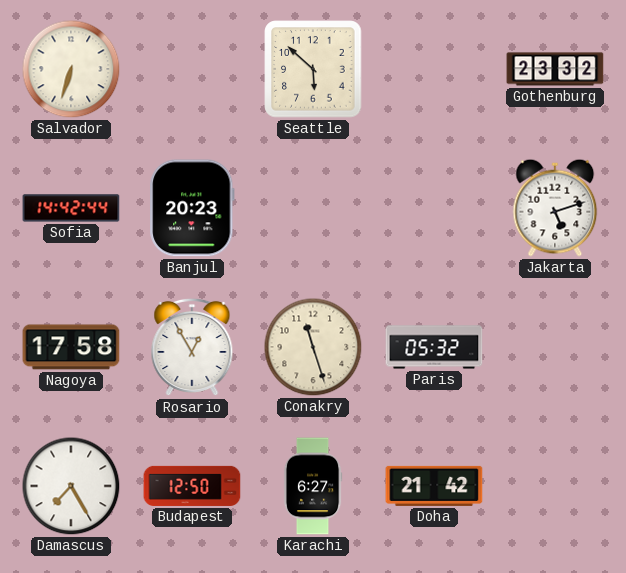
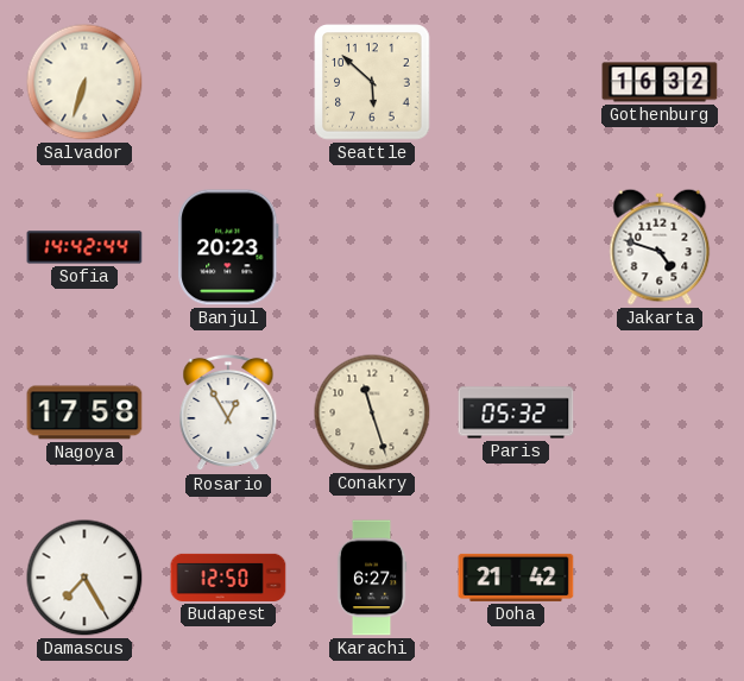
Gothenburg: 23:32 -> 16:32
Jakarta: 5:12 -> 4:48
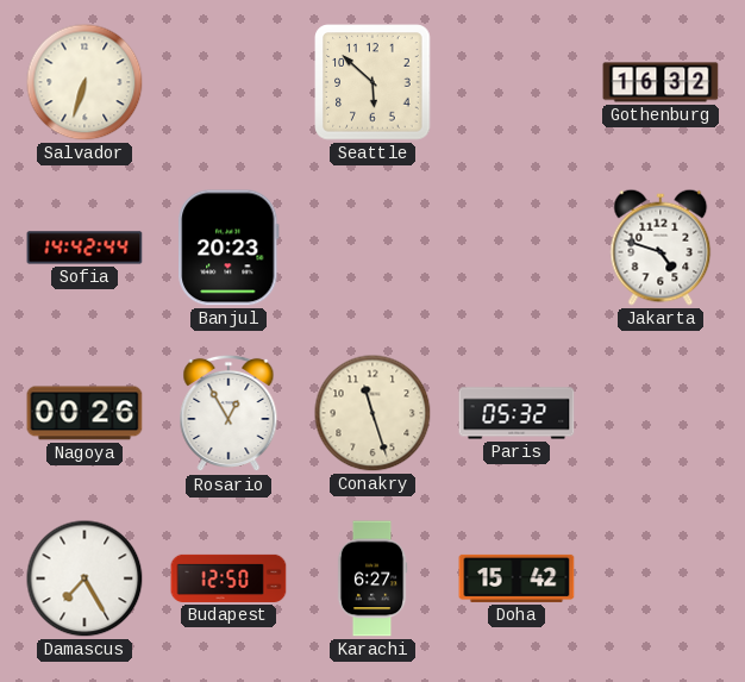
Nagoya: 17:58 -> 00:26
Doha: 21:42 -> 15:42
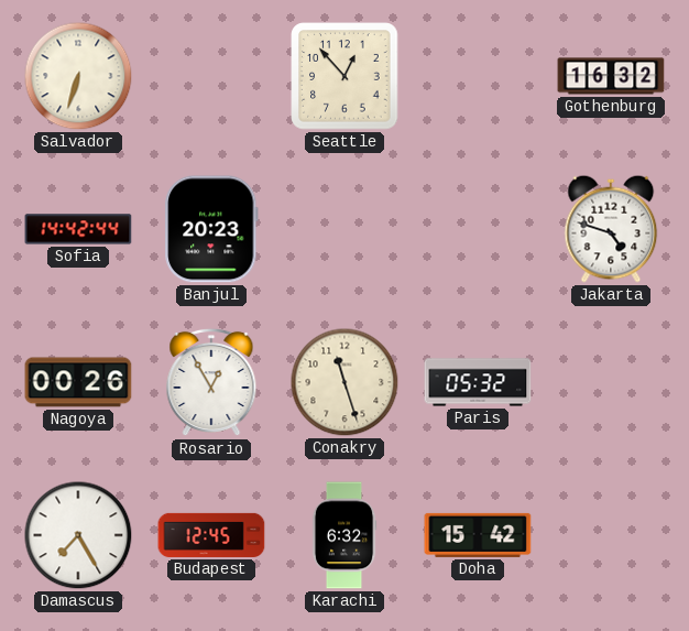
Seattle: 5:52 -> 12:53
Budapest: 12:50 -> 12:45
Karachi: 6:27 -> 6:32
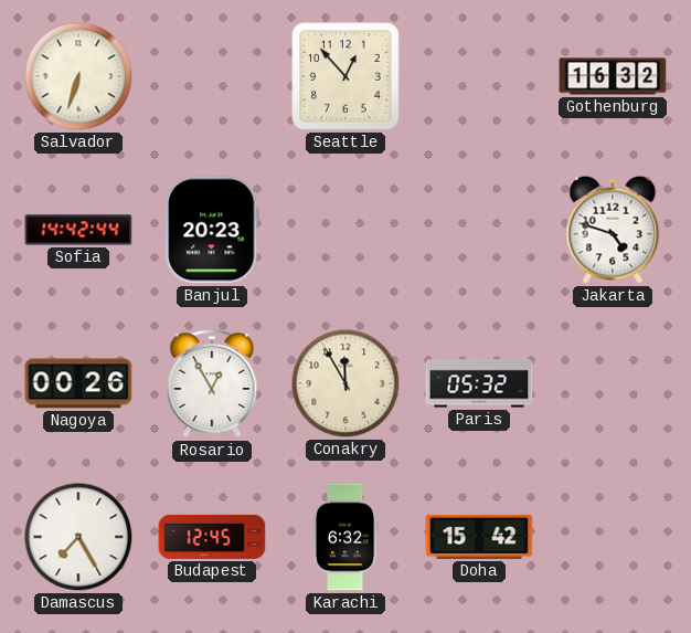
Conakry: 11:27 -> 11:55
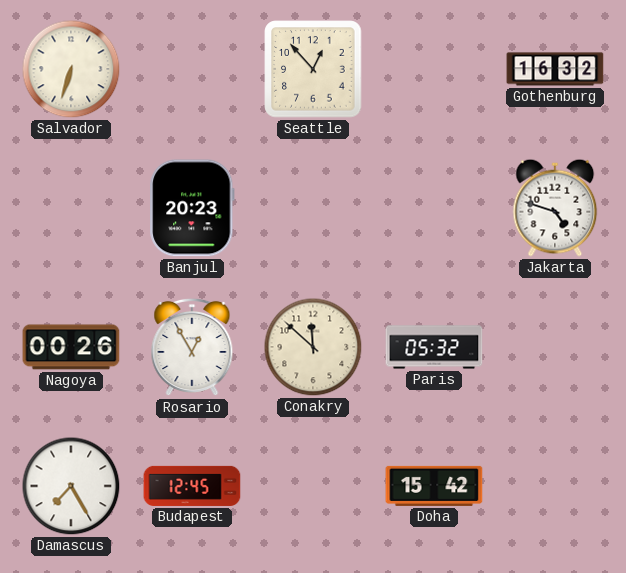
Sofia: 14:42 -> none
Conakry: 11:55 -> 11:52
Karachi: 6:32 -> none
